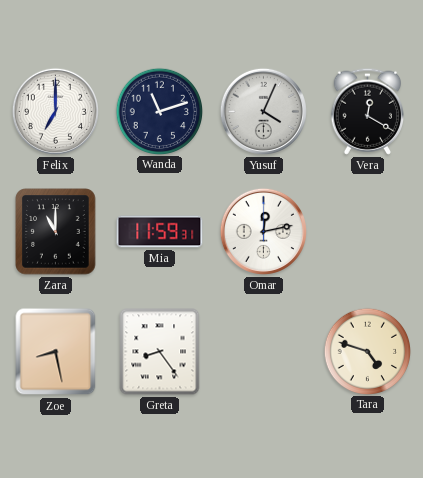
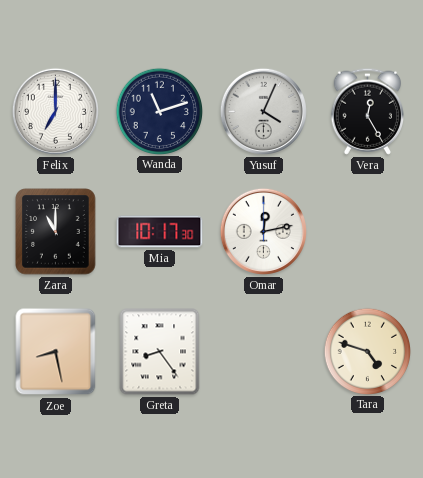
Vera: 12:20 -> 12:25
Mia: 11:59 -> 10:17
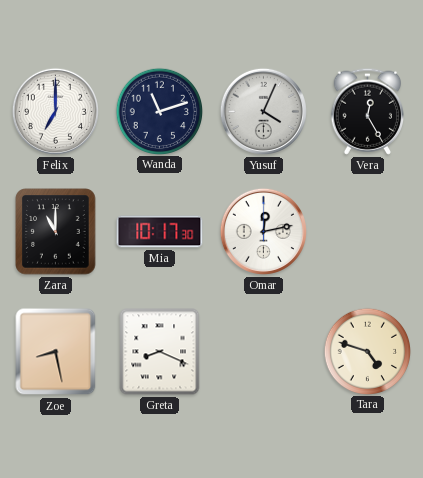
Greta: 8:24 -> 8:19
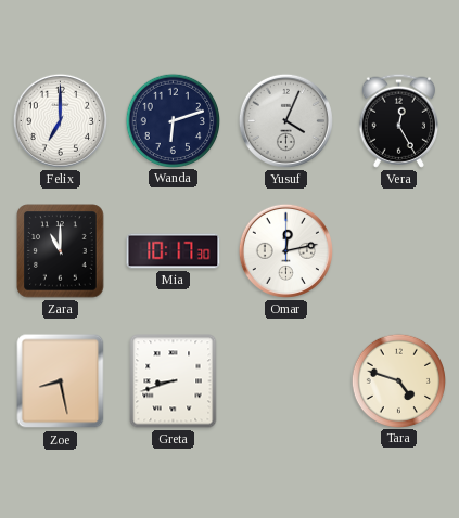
Wanda: 11:12 -> 6:12
Greta: 8:19 -> 8:42
